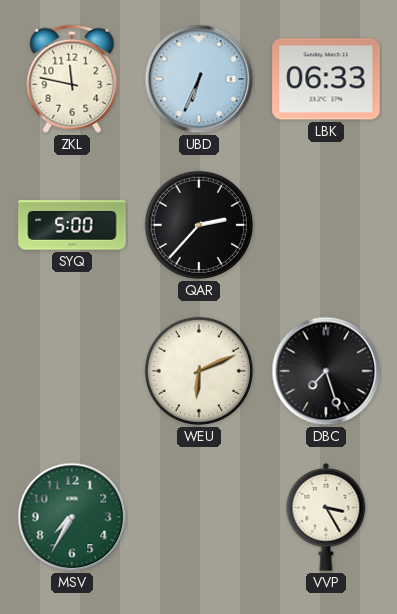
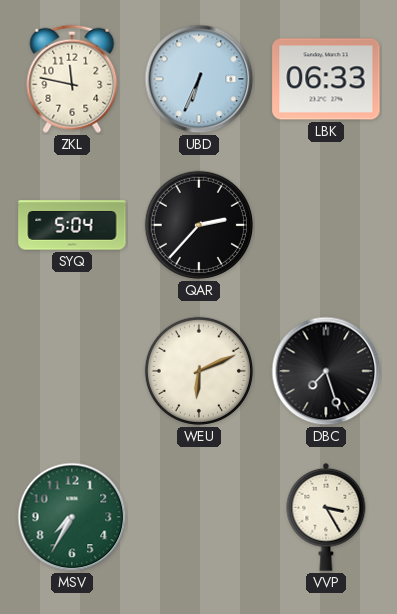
SYQ: 5:00 -> 5:04
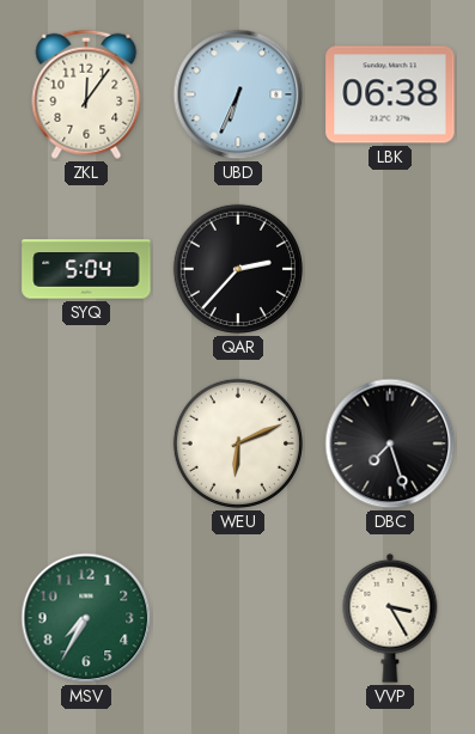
ZKL: 11:47 -> 12:06
LBK: 06:33 -> 06:38
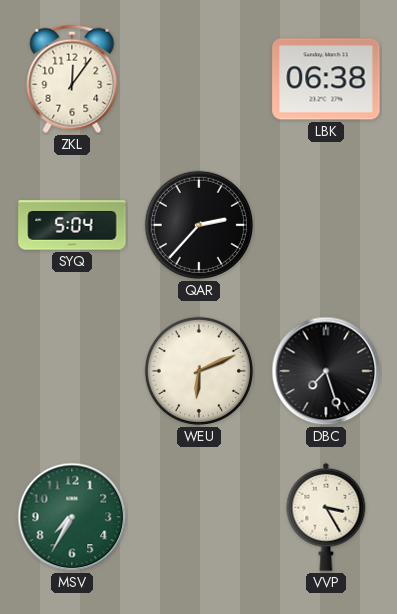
UBD: 6:34 -> none
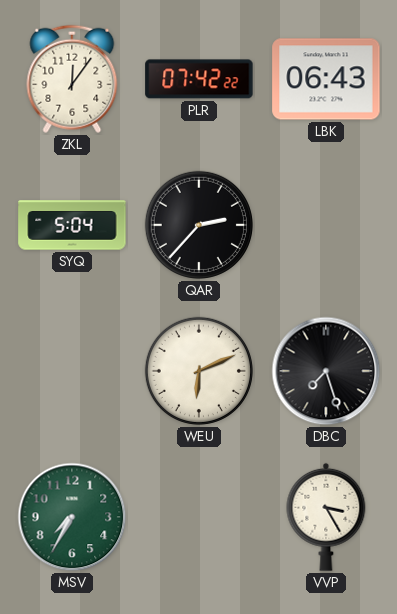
PLR: none -> 07:42
LBK: 06:38 -> 06:43
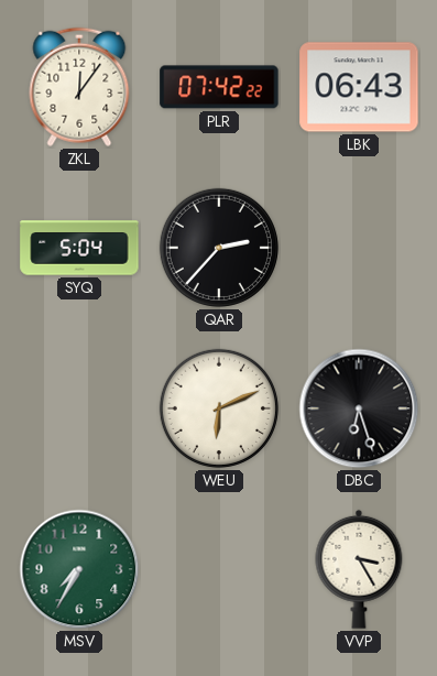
DBC: 7:27 -> 6:27
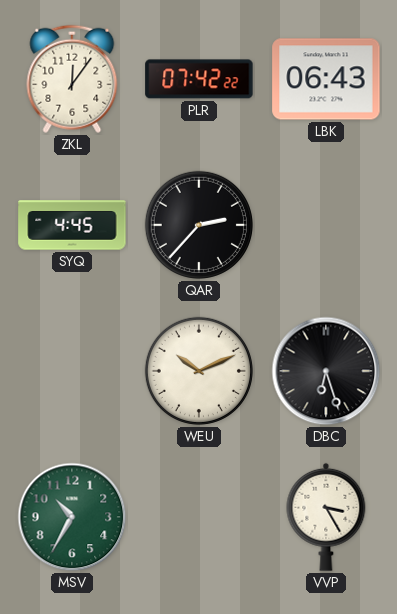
SYQ: 5:04 -> 4:45
WEU: 6:11 -> 10:11
MSV: 7:35 -> 10:35
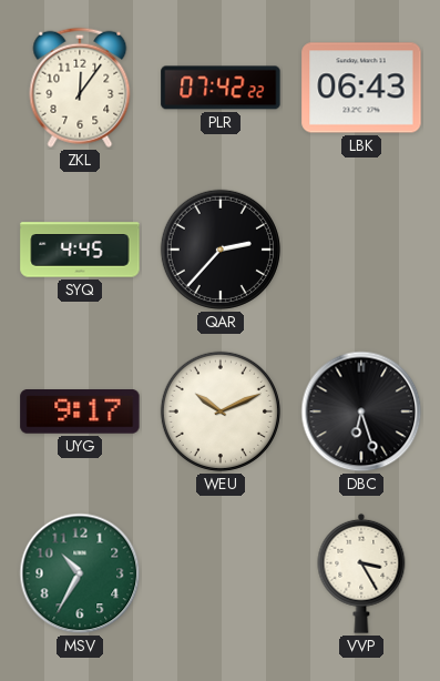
UYG: none -> 9:17
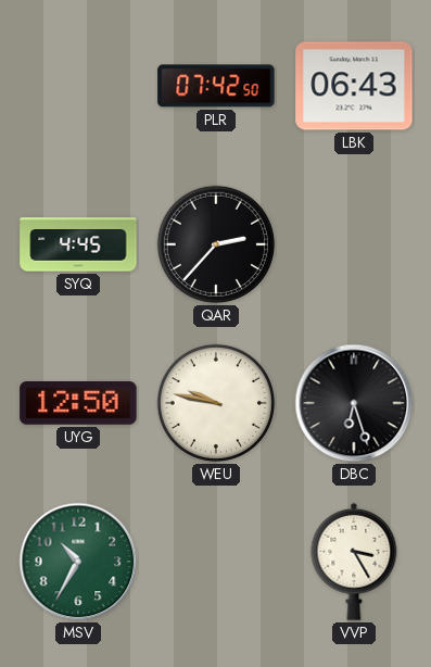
ZKL: 12:06 -> none
PLR: 07:42:22 -> 07:42:50
UYG: 9:17 -> 12:50
WEU: 10:11 -> 9:47
